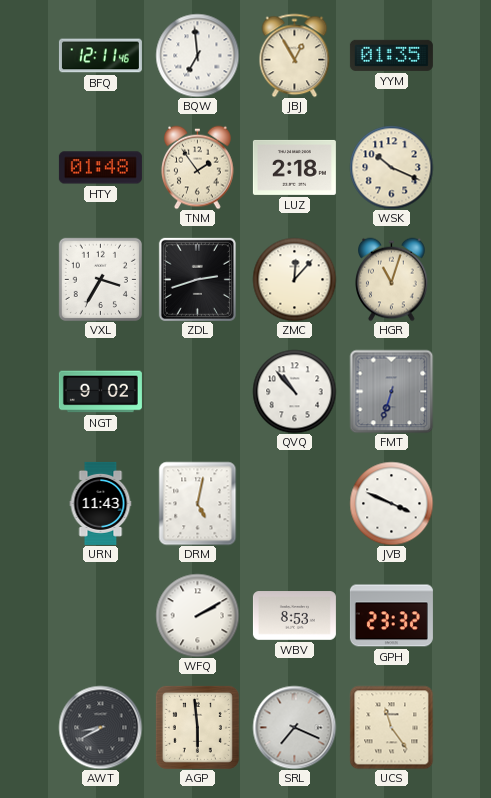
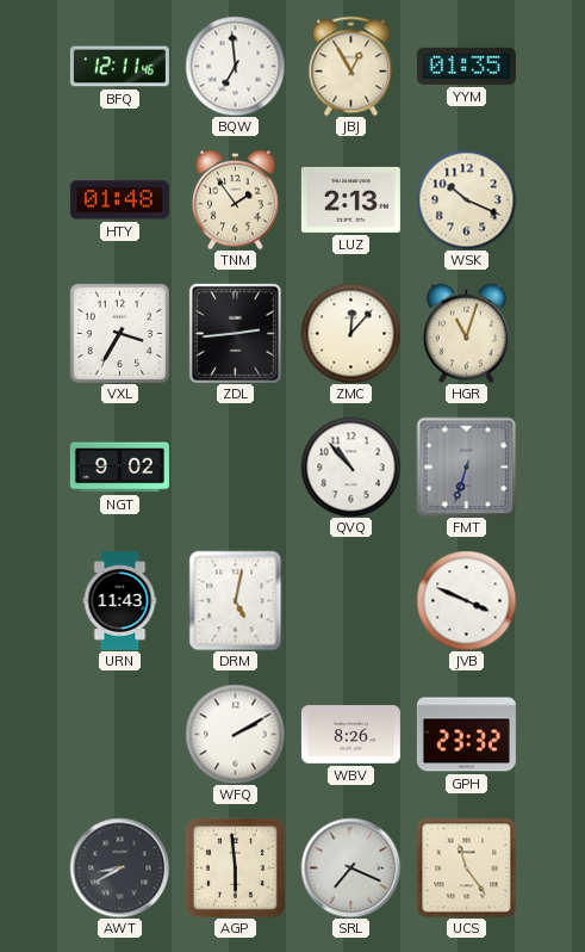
LUZ: 2:18 -> 2:13
ZDL: 2:42 -> 2:44
WBV: 8:53 -> 8:26
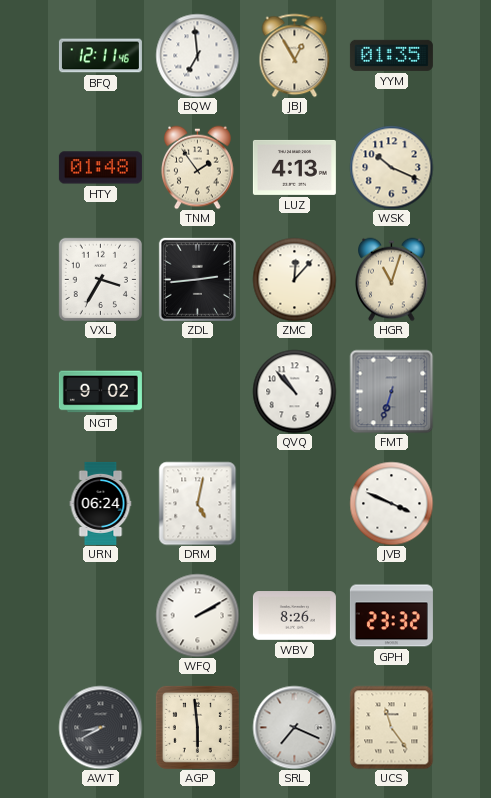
LUZ: 2:13 -> 4:13
URN: 11:43 -> 06:24
